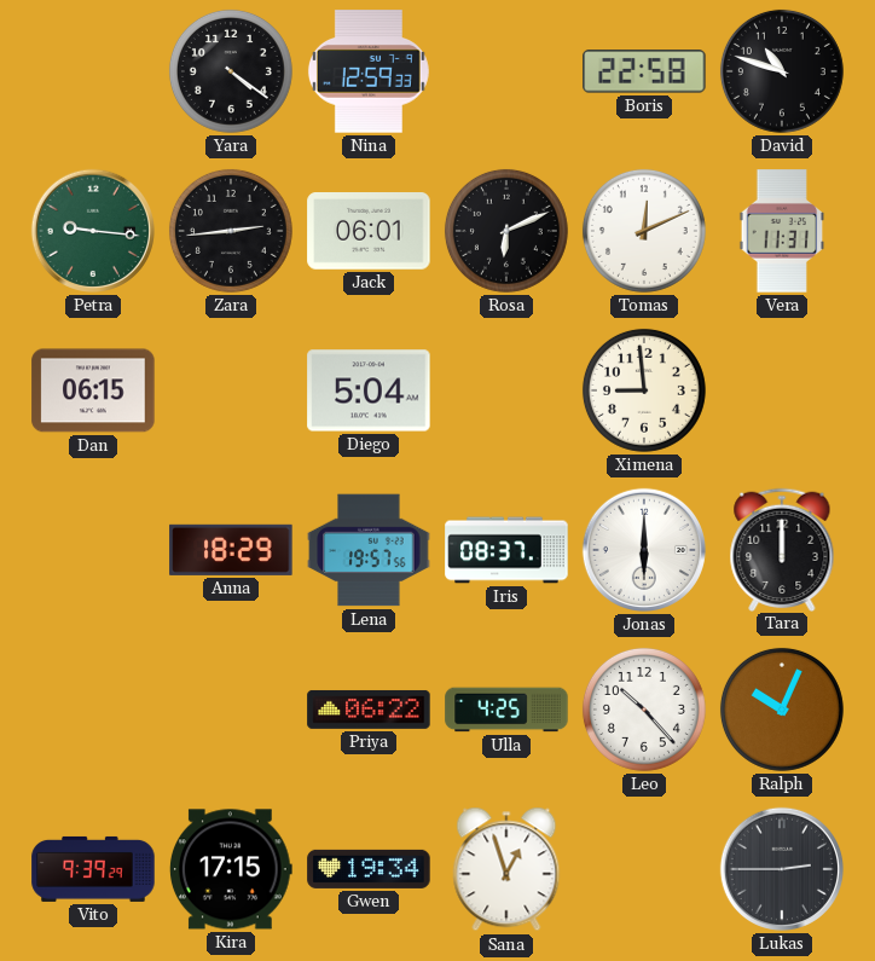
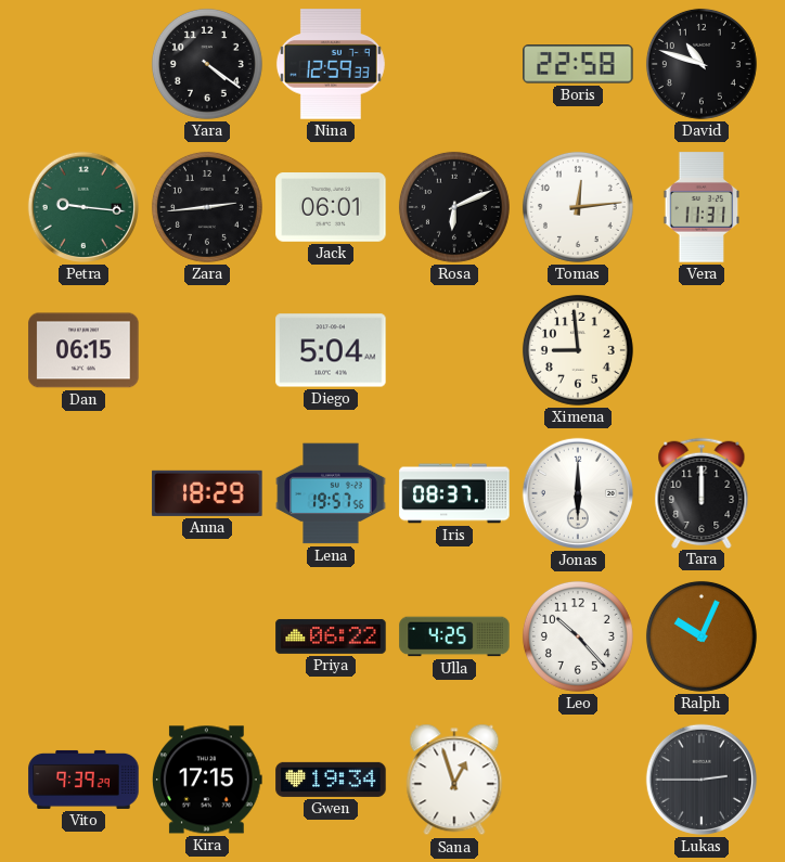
Tomas: 12:11 -> 12:14
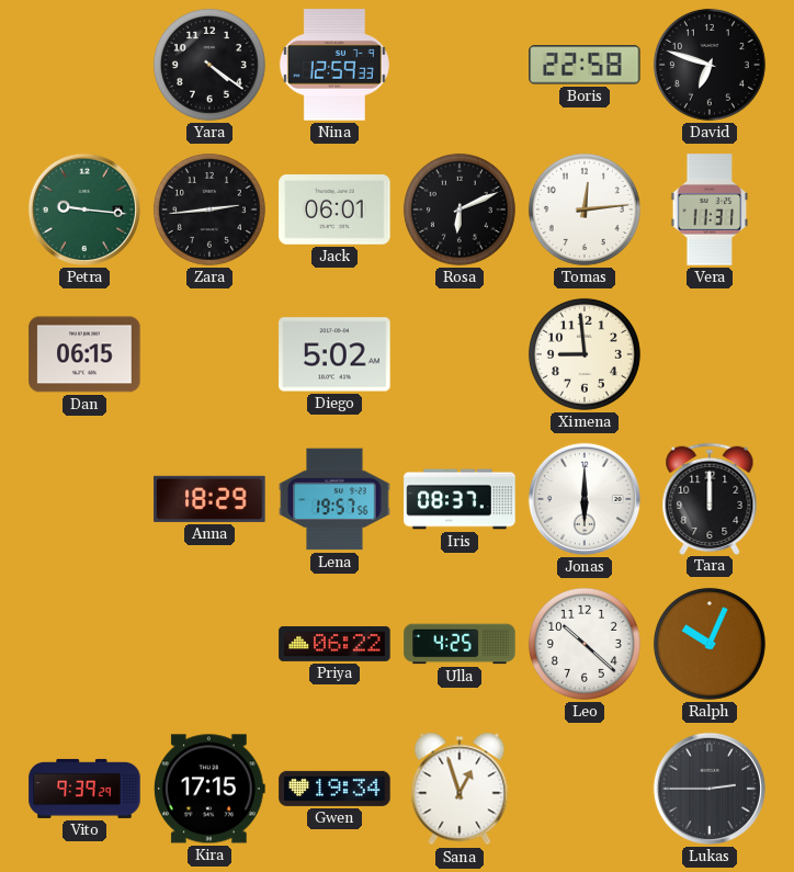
David: 10:48 -> 6:48
Diego: 5:04 -> 5:02
Leo: 10:23 -> 10:22
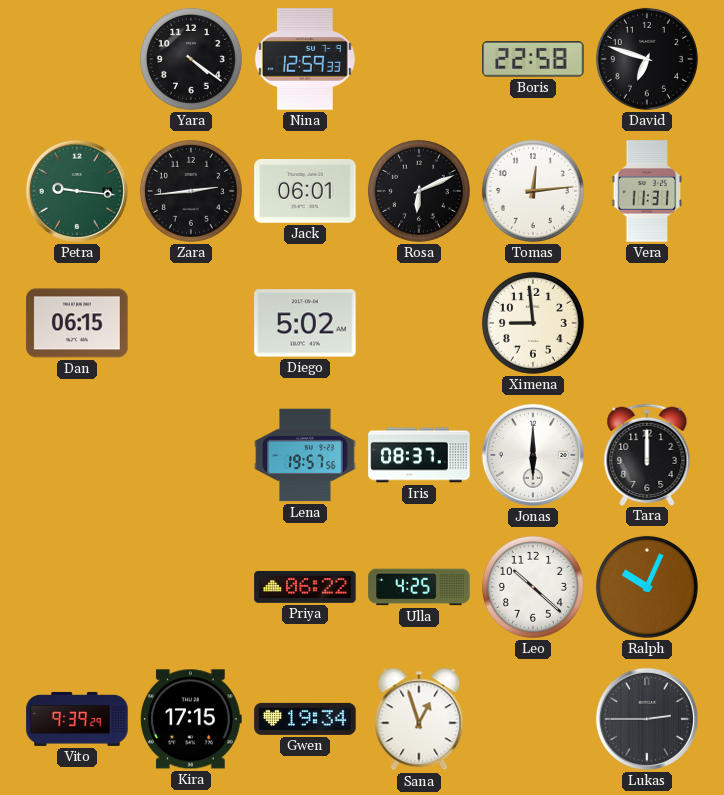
Anna: 18:29 -> none
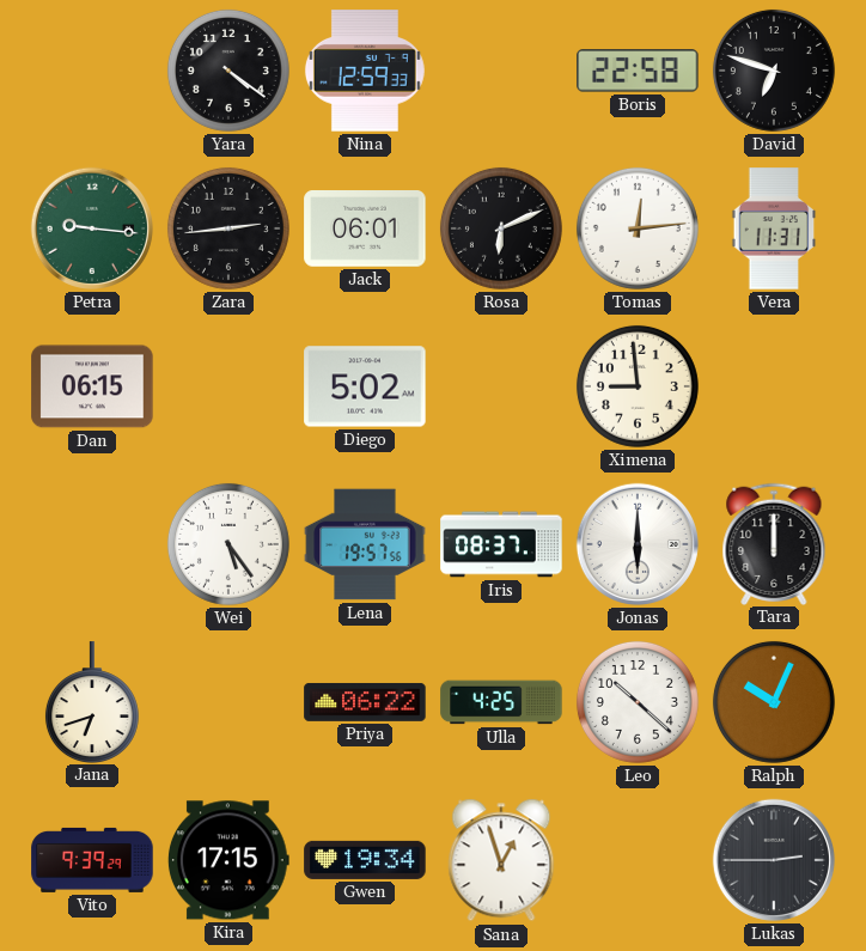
Wei: none -> 5:24
Jana: none -> 6:42
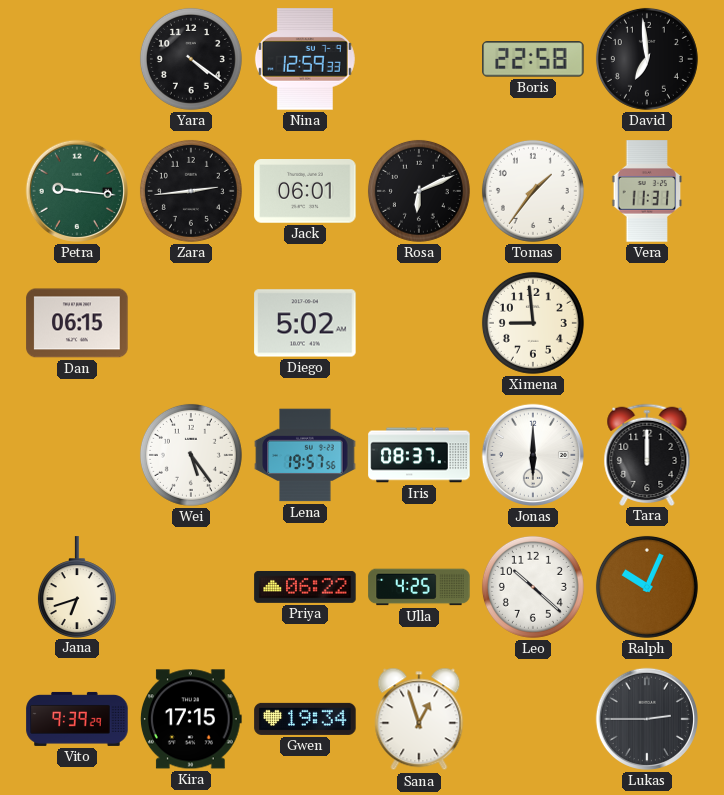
David: 6:48 -> 6:59
Tomas: 12:14 -> 1:36
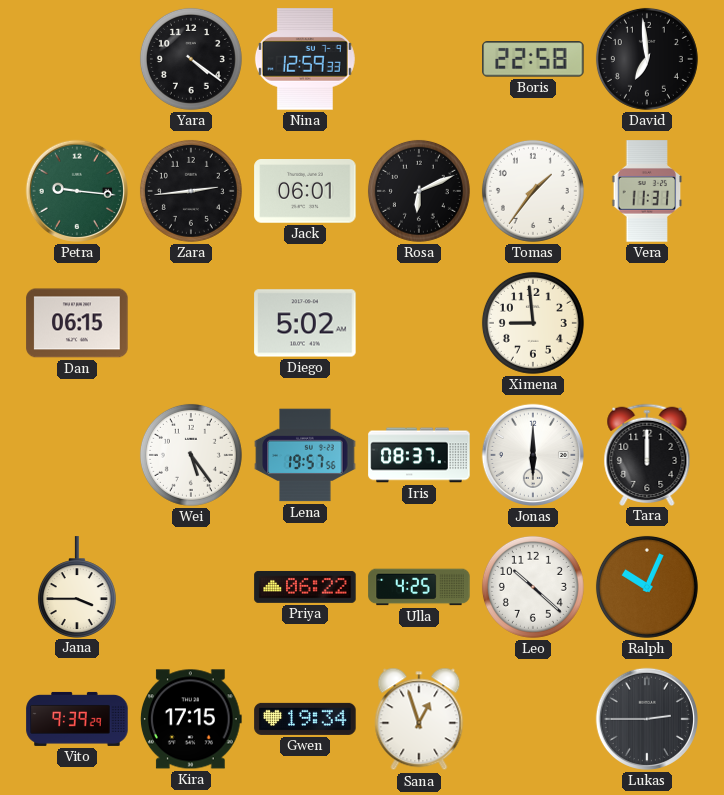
Jana: 6:42 -> 3:45
